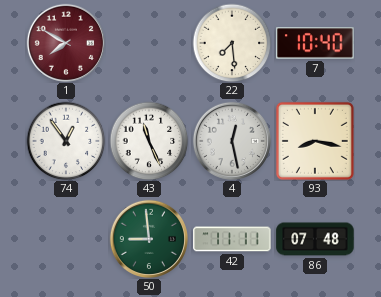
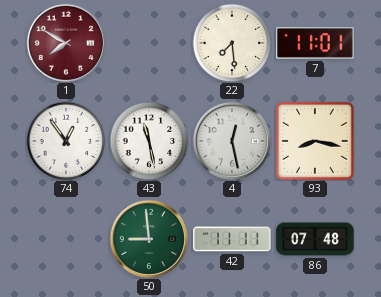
7: 10:40 -> 11:01
43: 11:26 -> 11:28
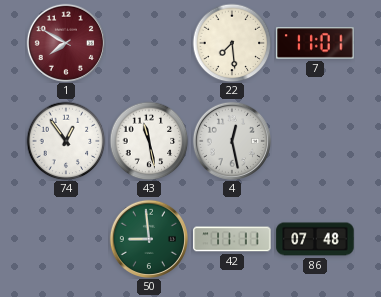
93: 8:17 -> none
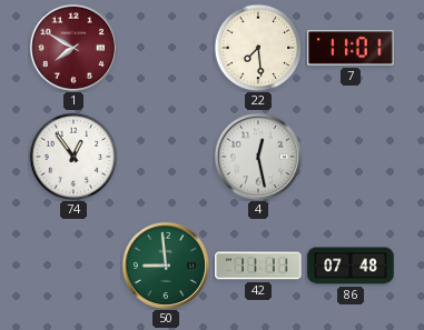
43: 11:28 -> none
